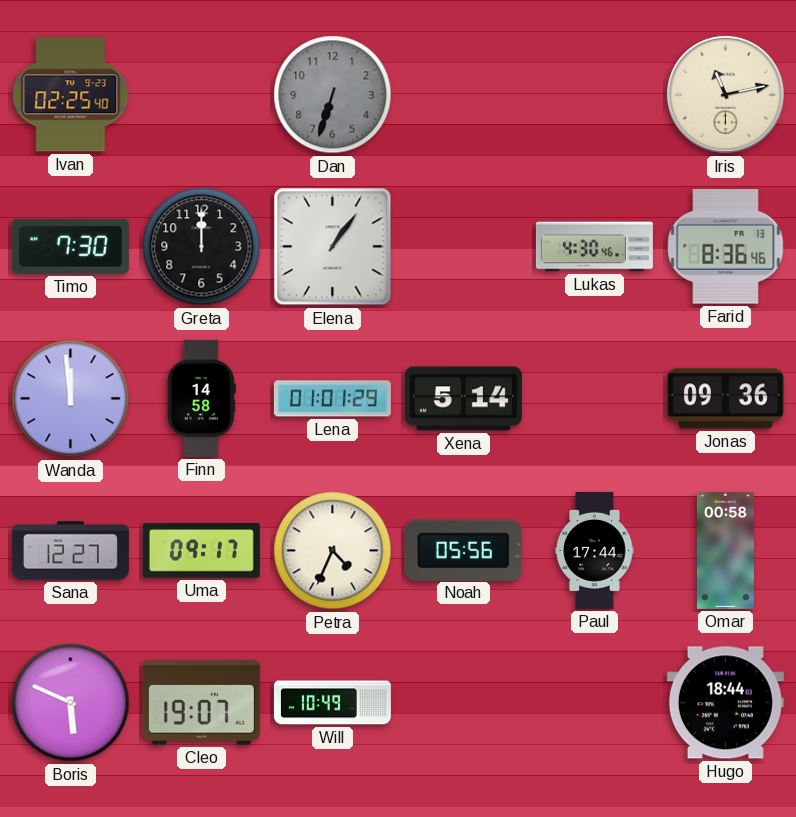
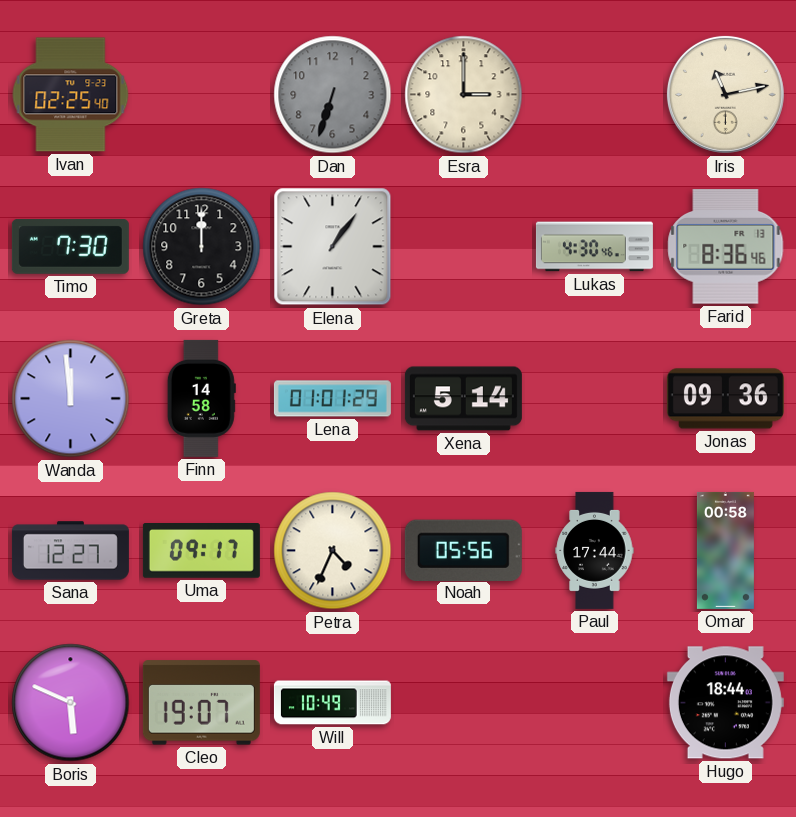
Esra: none -> 3:00
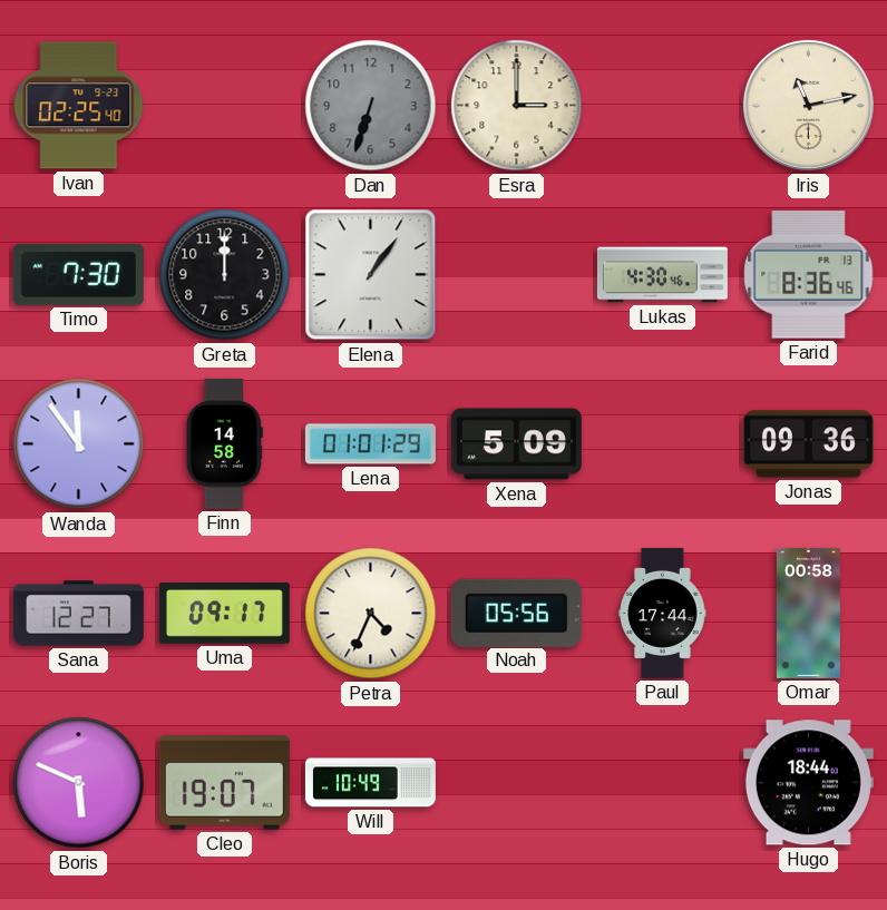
Wanda: 11:59 -> 11:54
Xena: 5:14 -> 5:09
